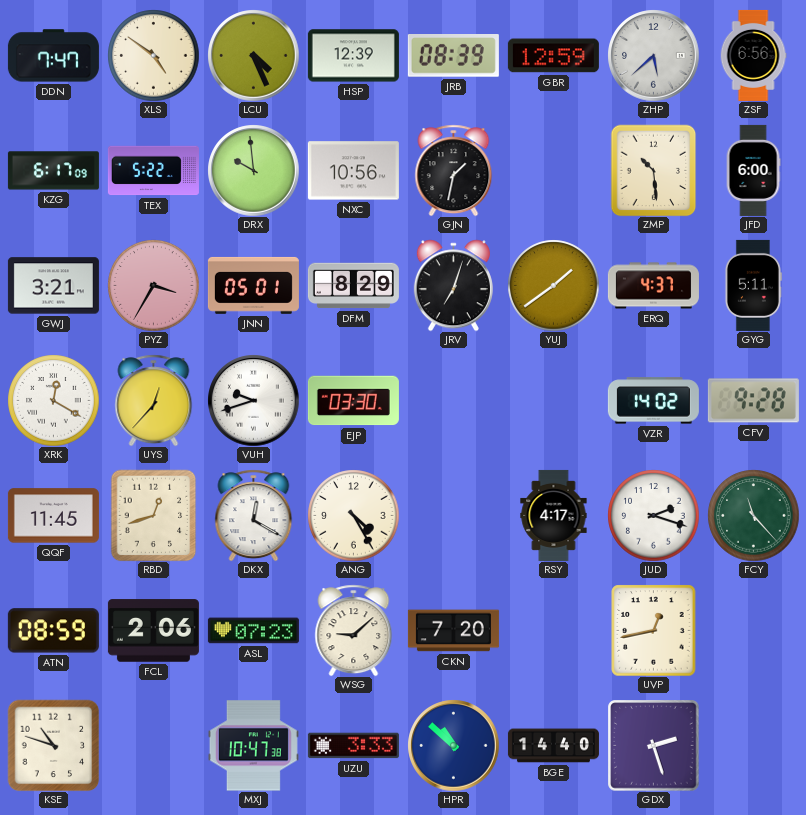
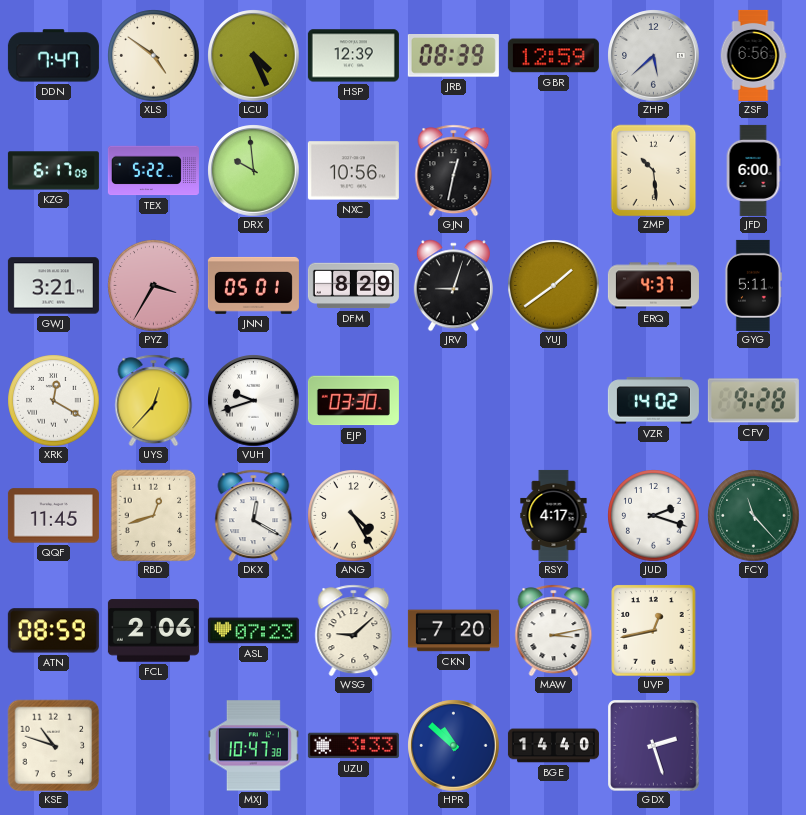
GJN: 1:32 -> 12:32
JRV: 7:03 -> 9:03
MAW: none -> 3:13
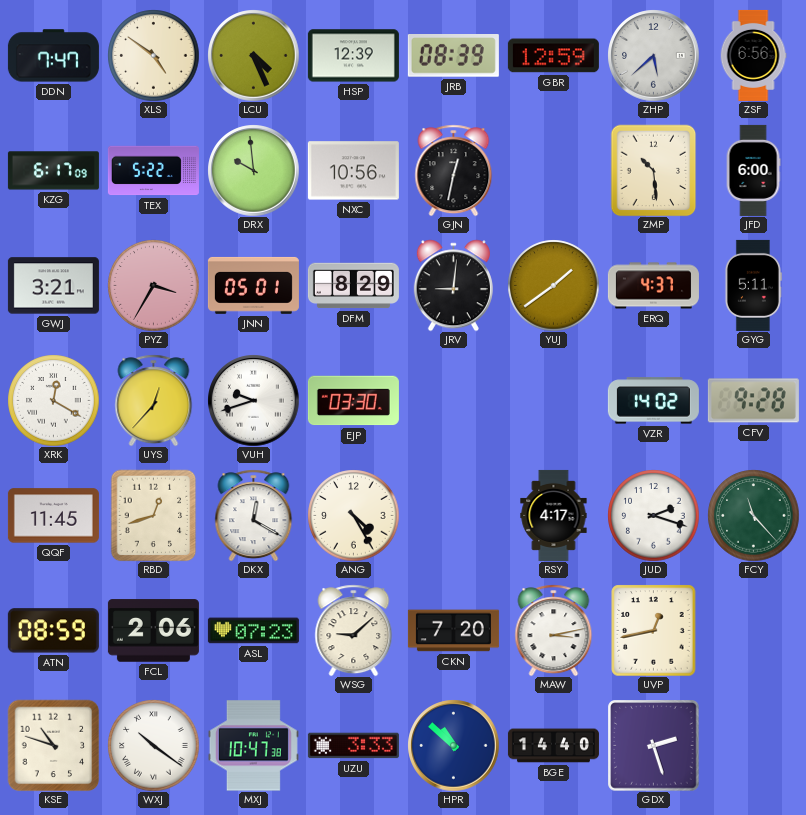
JRV: 9:03 -> 9:01
WXJ: none -> 10:21
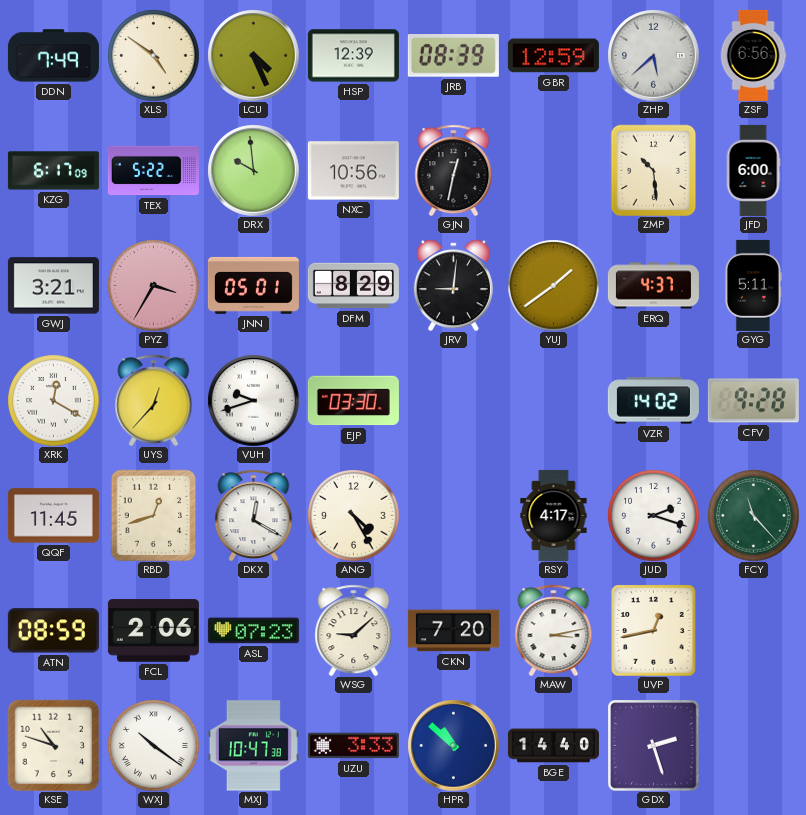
DDN: 7:47 -> 7:49
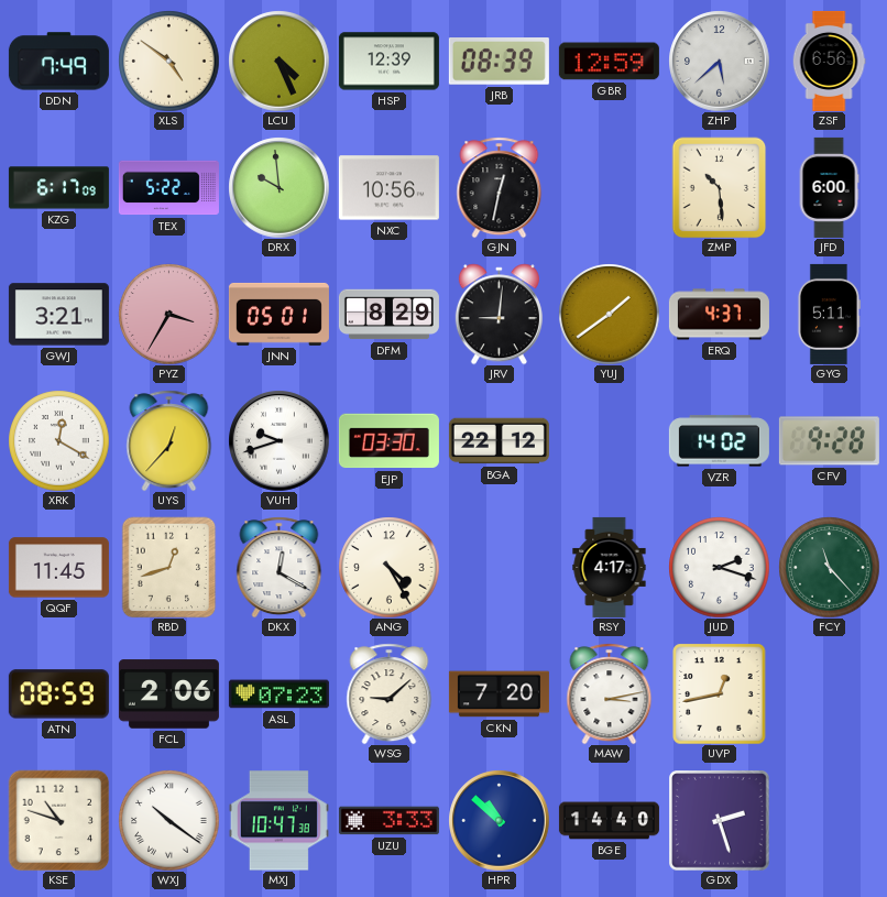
BGA: none -> 22:12
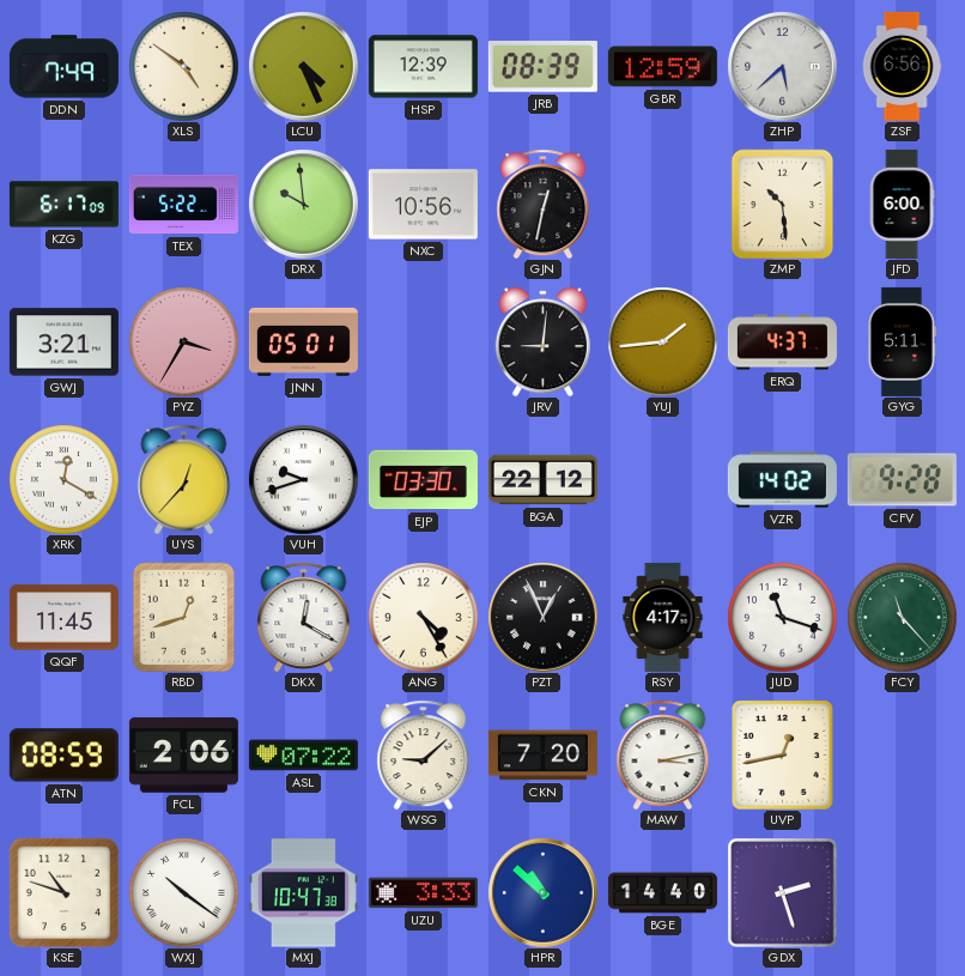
DFM: 8:29 -> none
YUJ: 1:39 -> 1:44
PZT: none -> 12:56
JUD: 2:18 -> 11:18
ASL: 07:23 -> 07:22
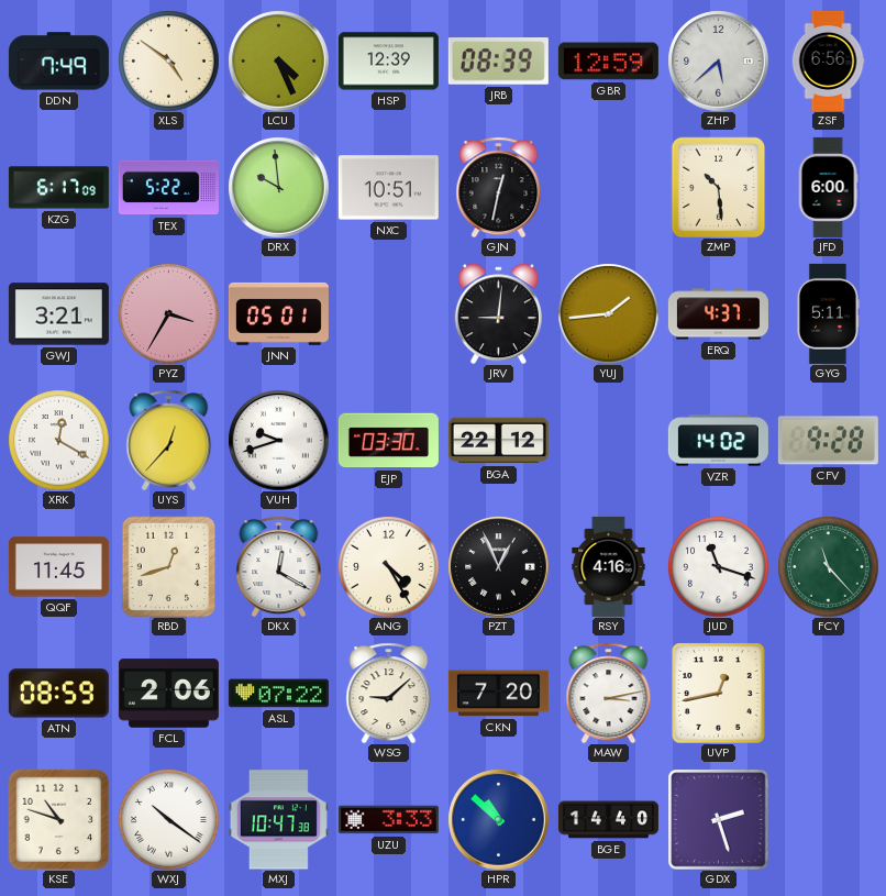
NXC: 10:56 -> 10:51
RSY: 4:17 -> 4:16
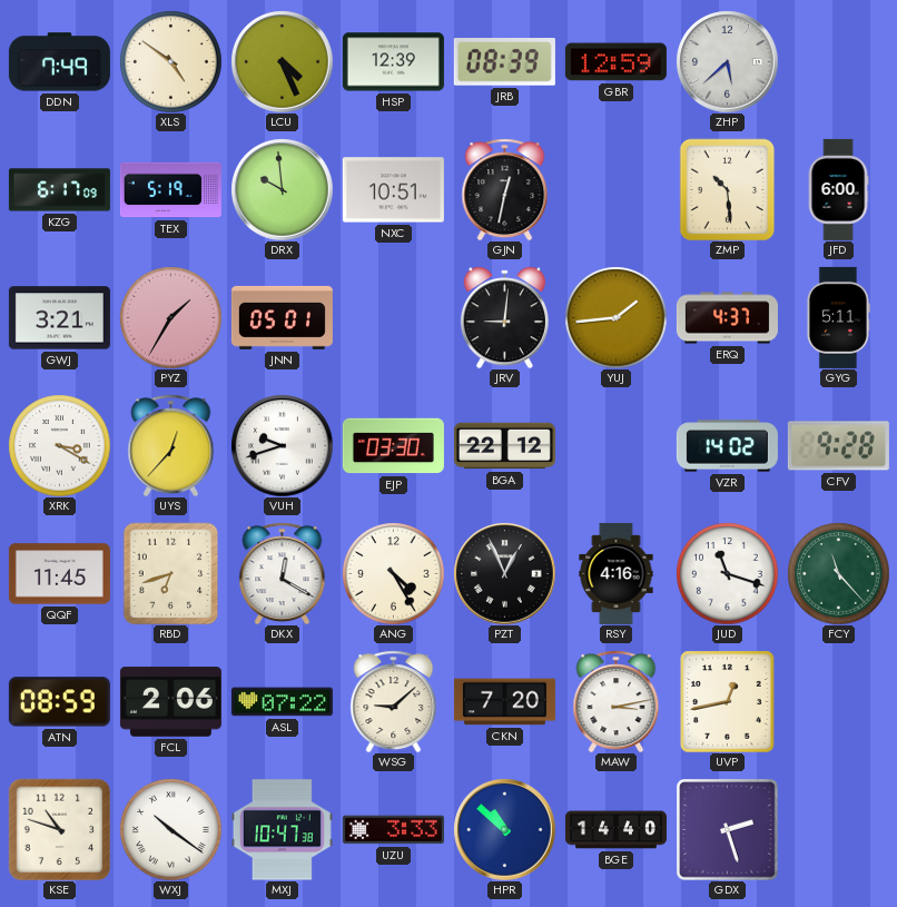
ZSF: 6:56 -> none
TEX: 5:22 -> 5:19
PYZ: 3:35 -> 1:35
XRK: 12:20 -> 3:20
RBD: 12:42 -> 6:42
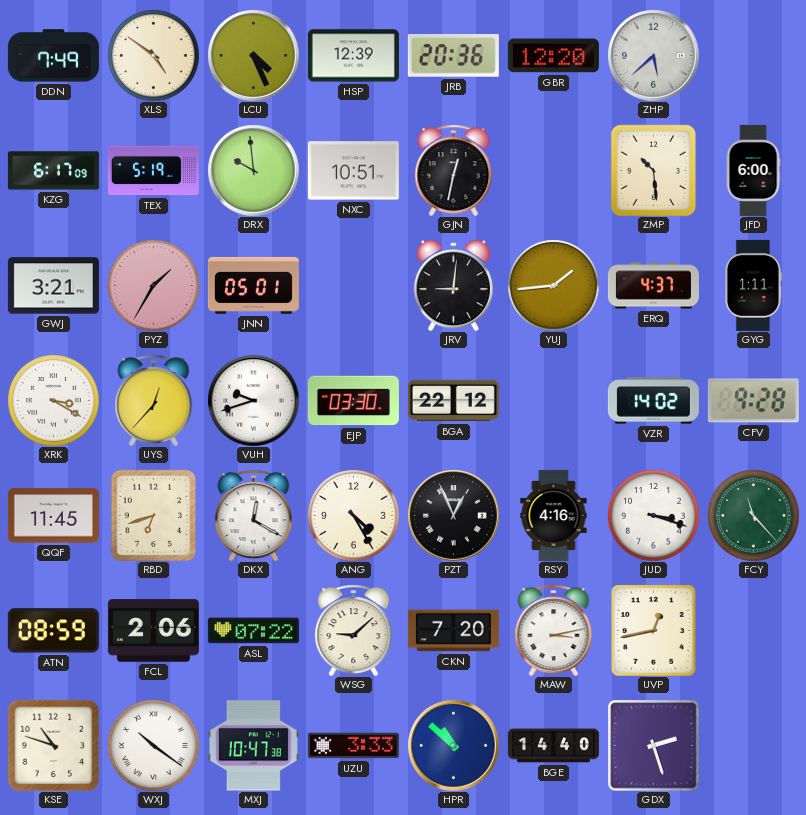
JRB: 08:39 -> 20:36
GBR: 12:59 -> 12:20
GYG: 5:11 -> 1:11
JUD: 11:18 -> 3:18
